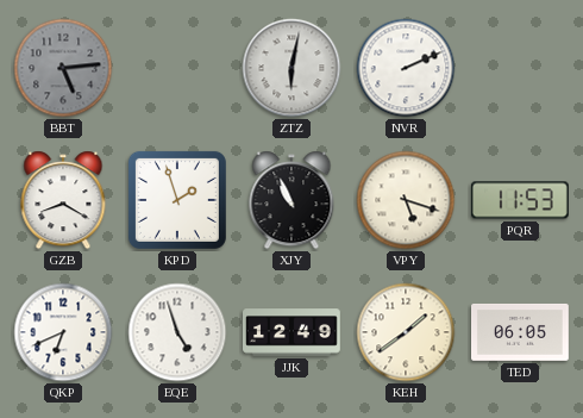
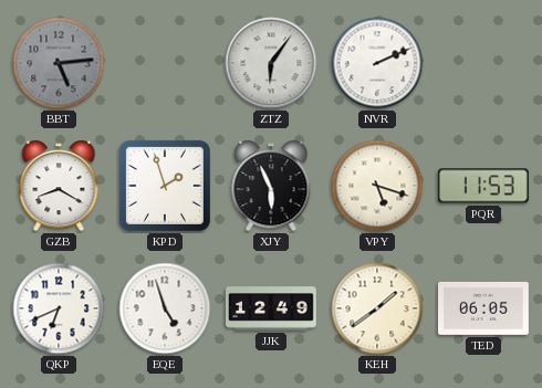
ZTZ: 6:02 -> 6:06
XJY: 10:56 -> 5:56
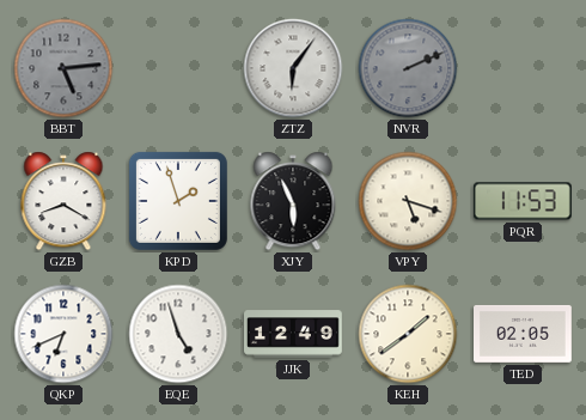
NVR dial: white -> grey
TED: 06:05 -> 02:05
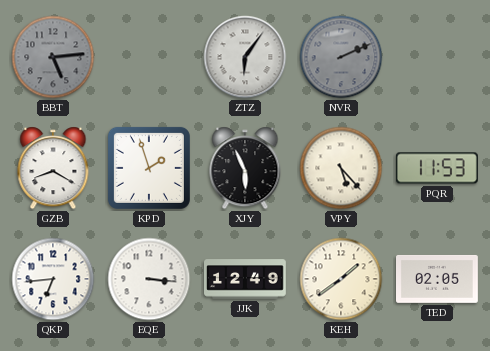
VPY: 5:18 -> 5:23
QKP: 6:41 -> 6:44
EQE: 4:57 -> 3:16
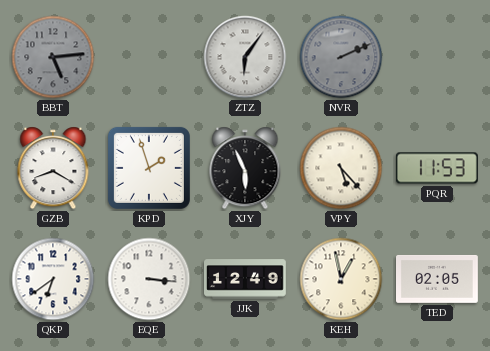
QKP: 6:44 -> 6:39
KEH: 1:39 -> 12:58
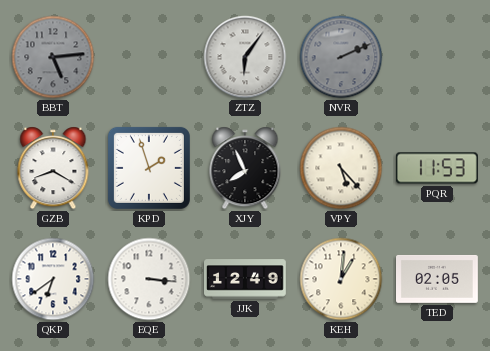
XJY: 5:56 -> 7:56
KEH: 12:58 -> 1:01
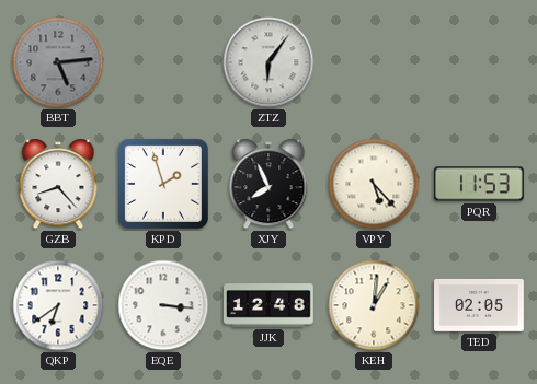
NVR: 2:11 -> none
GZB: 8:20 -> 8:23
JJK: 12:49 -> 12:48
